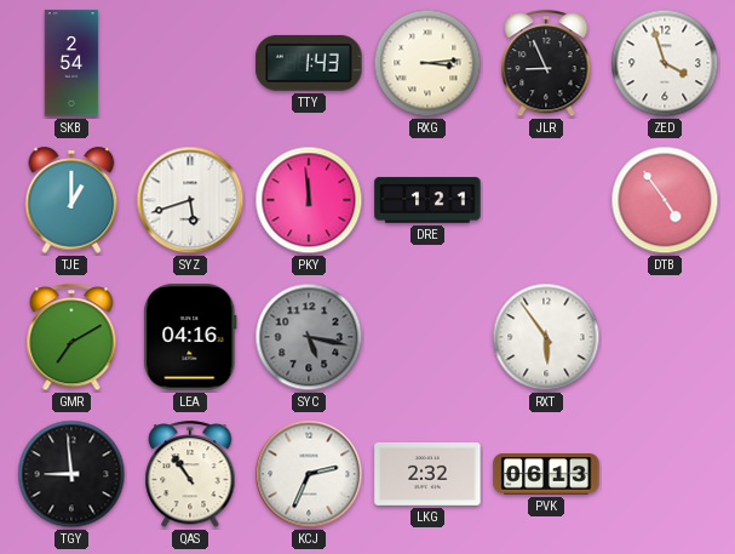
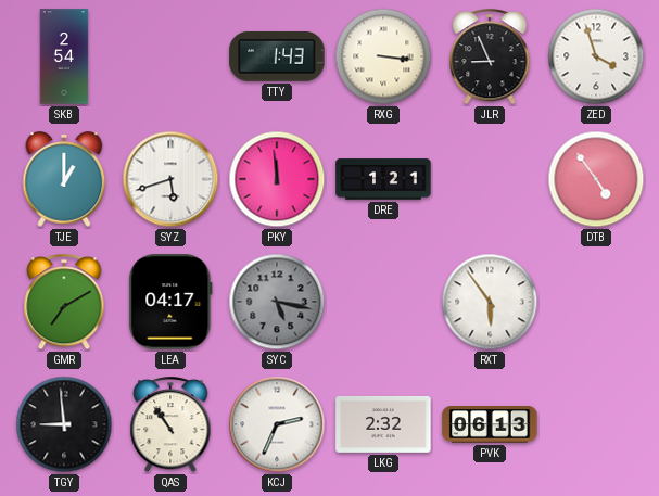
RXG: 3:14 -> 3:16
LEA: 04:16 -> 04:17
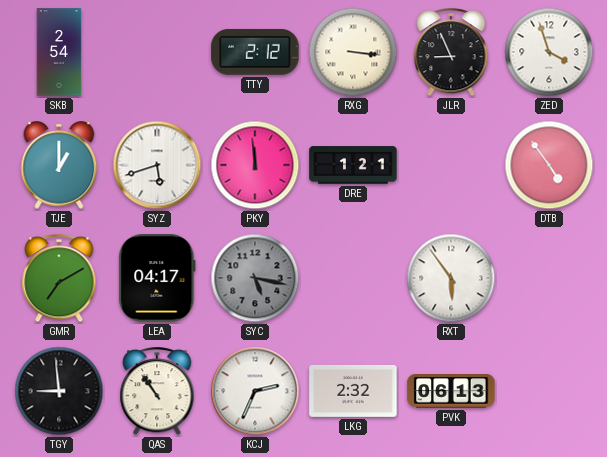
TTY: 1:43 -> 2:12
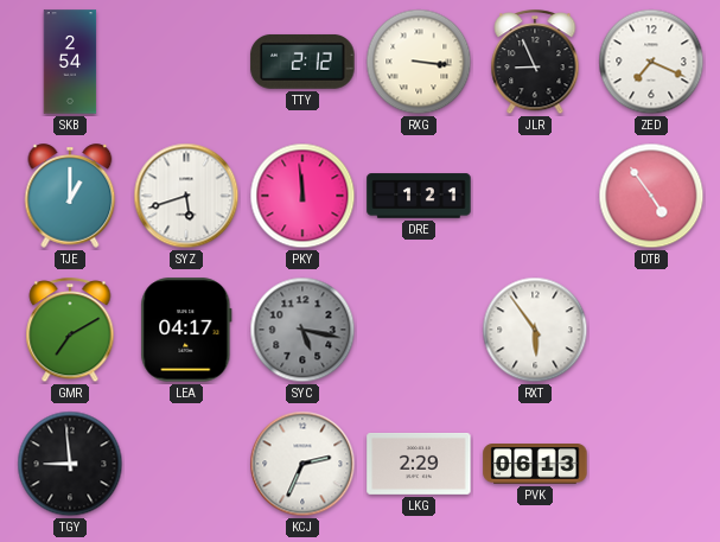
ZED: 3:57 -> 7:19
QAS: 10:54 -> none
LKG: 2:32 -> 2:29
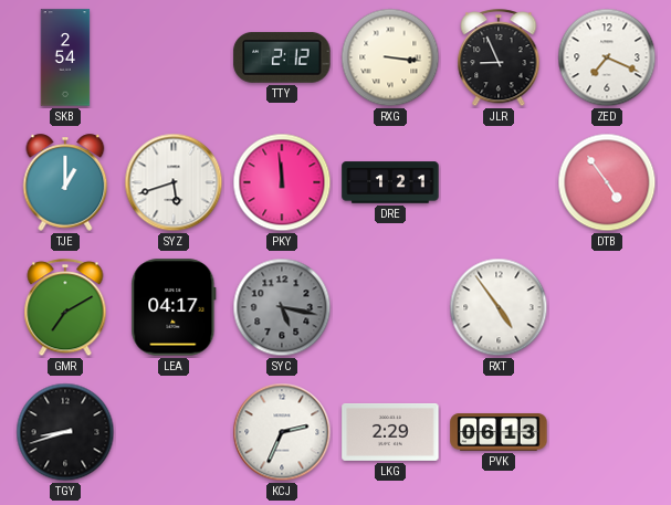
RXT: 5:54 -> 4:54
TGY: 8:59 -> 8:42
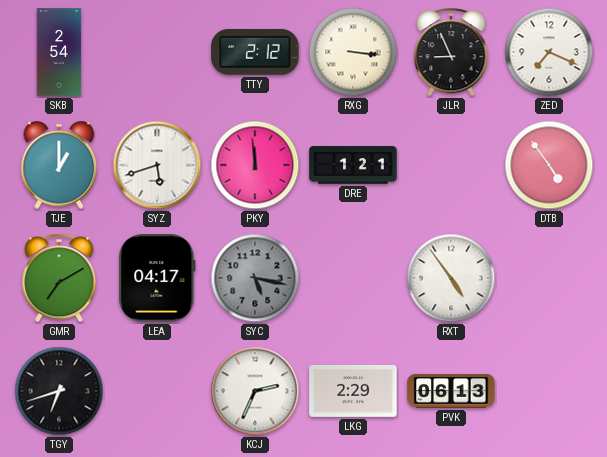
TGY: 8:42 -> 6:42
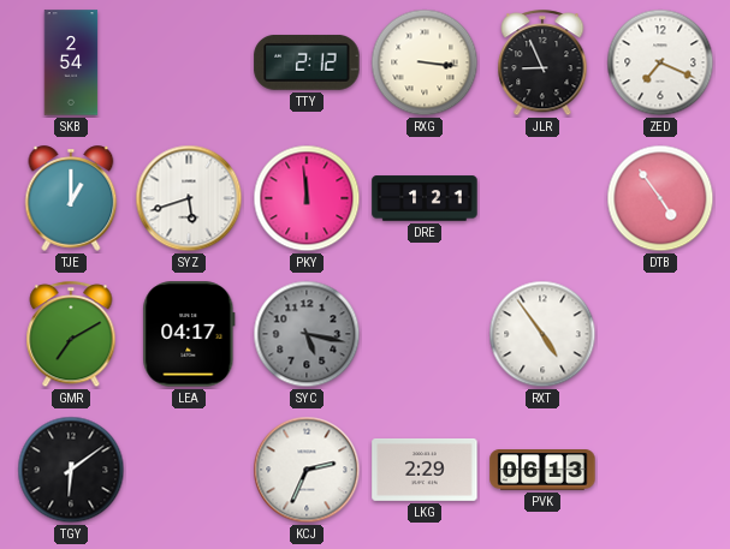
TGY: 6:42 -> 6:09
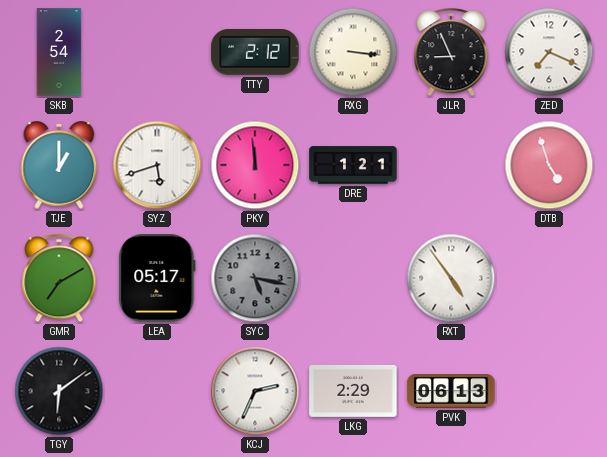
DTB: 4:54 -> 4:57
LEA: 04:17 -> 05:17
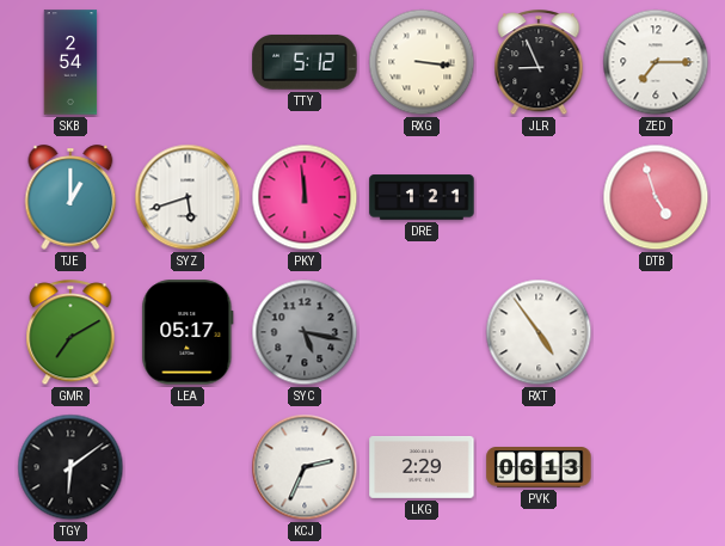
TTY: 2:12 -> 5:12
ZED: 7:19 -> 7:15
